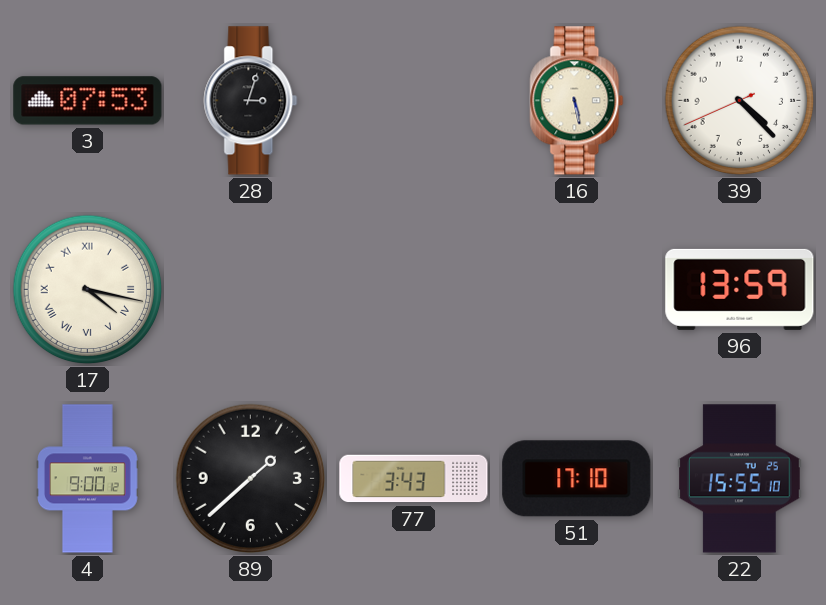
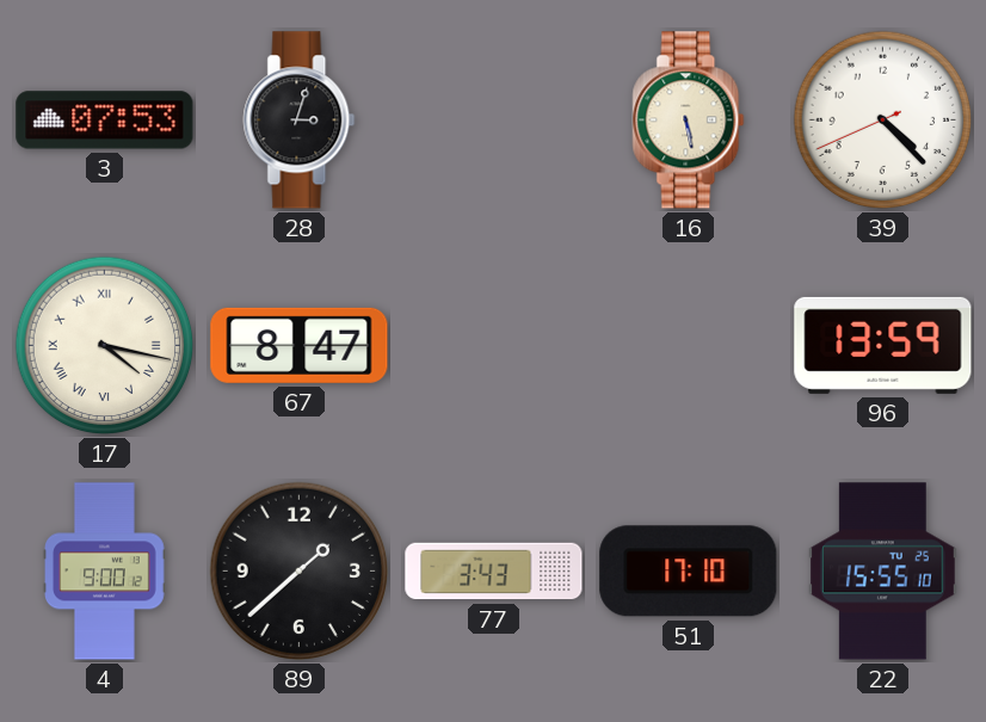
67: none -> 8:47
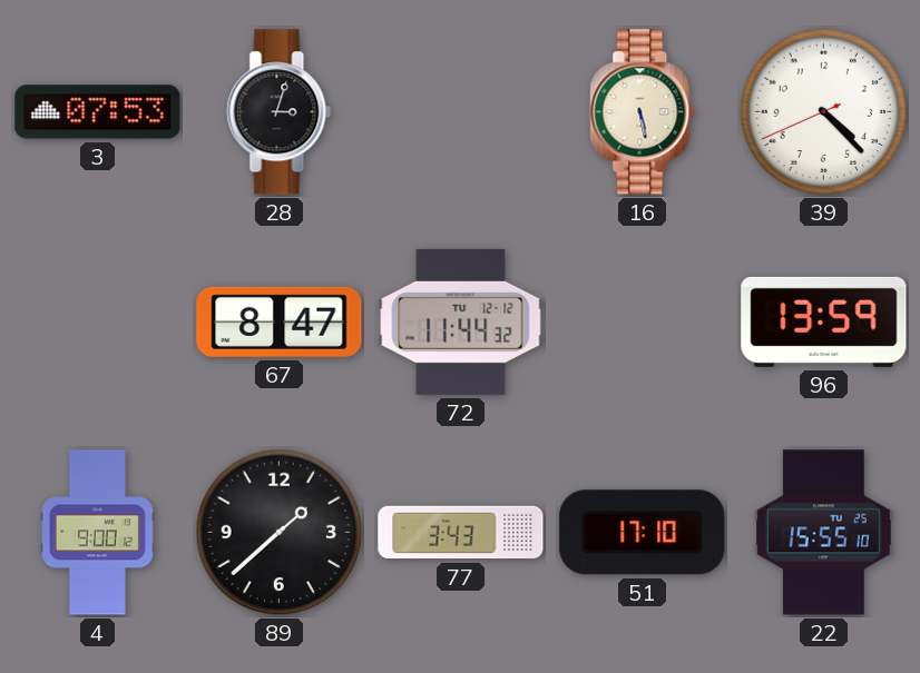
17: 4:17 -> none
72: none -> 11:44
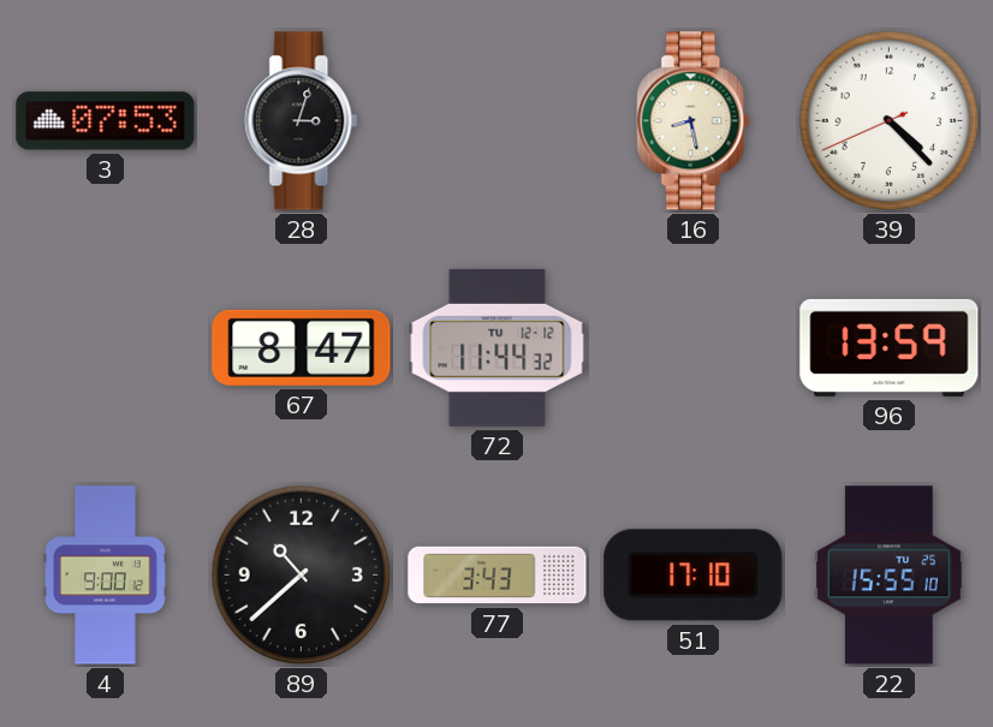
16: 5:28 -> 8:28
89: 1:38 -> 10:38
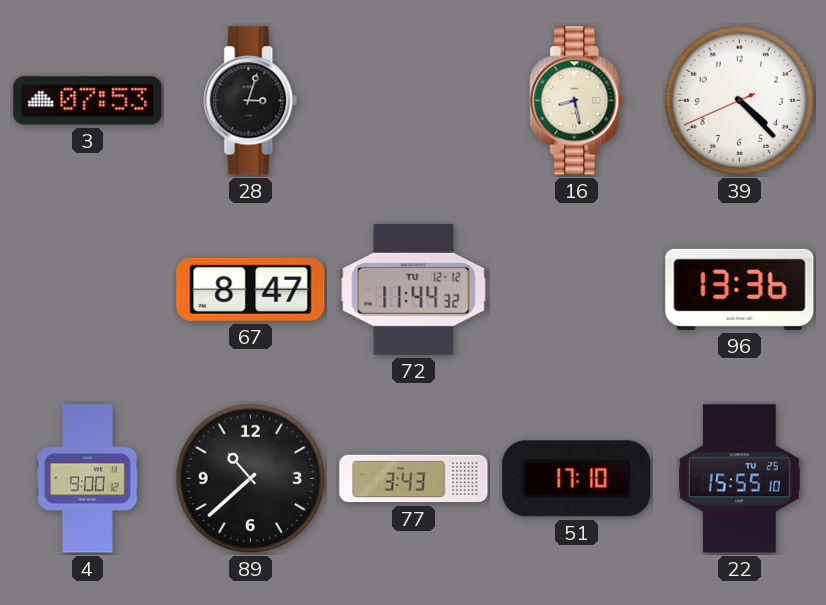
96: 13:59 -> 13:36
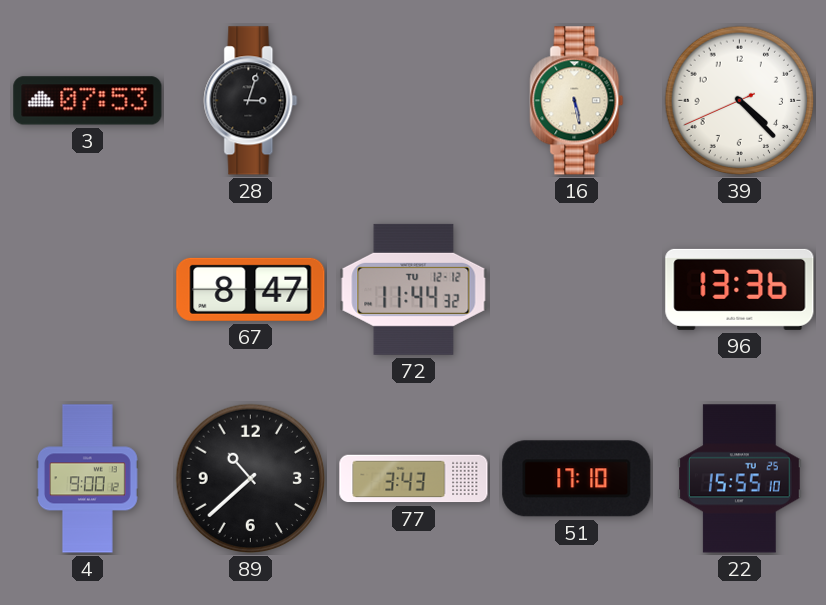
16: 8:28 -> 5:28
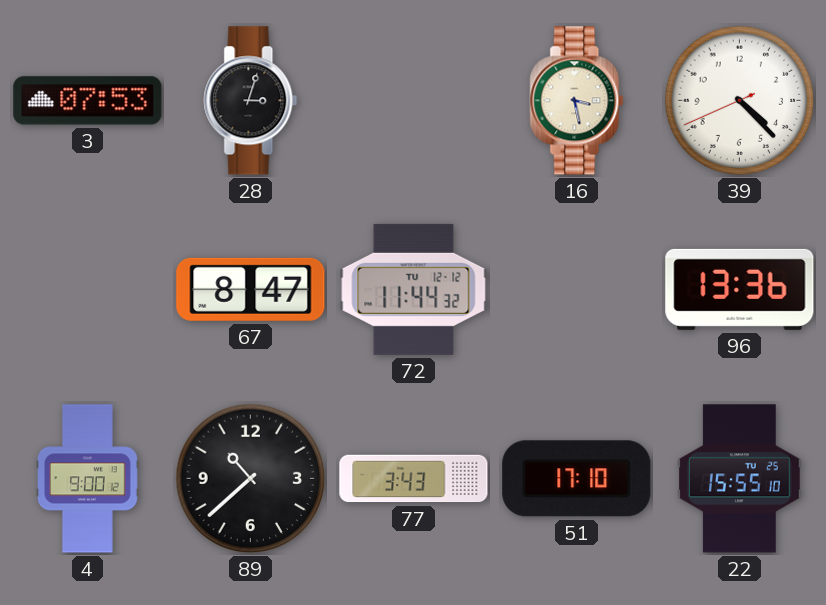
16: 5:28 -> 3:28
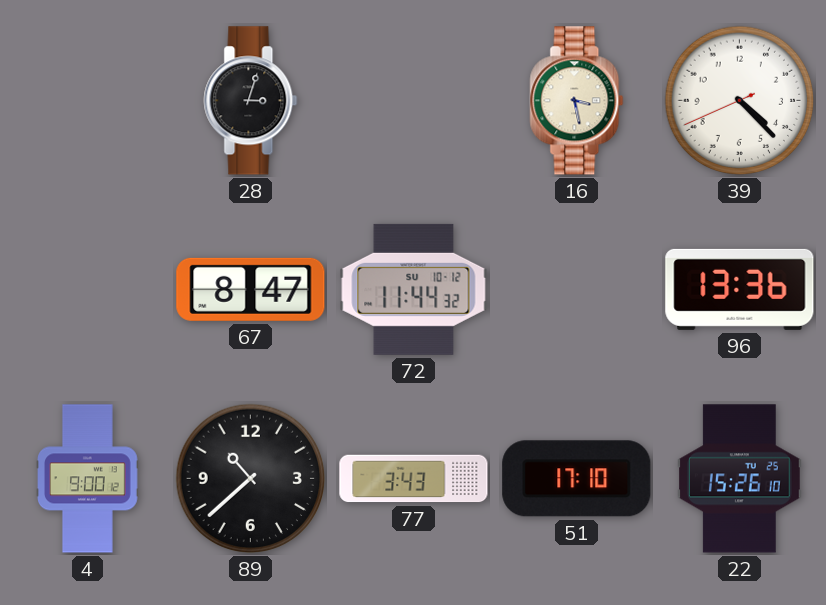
3: 07:53 -> none
72 date: TU 12-12 -> SU 10-12
22: 15:55 -> 15:26
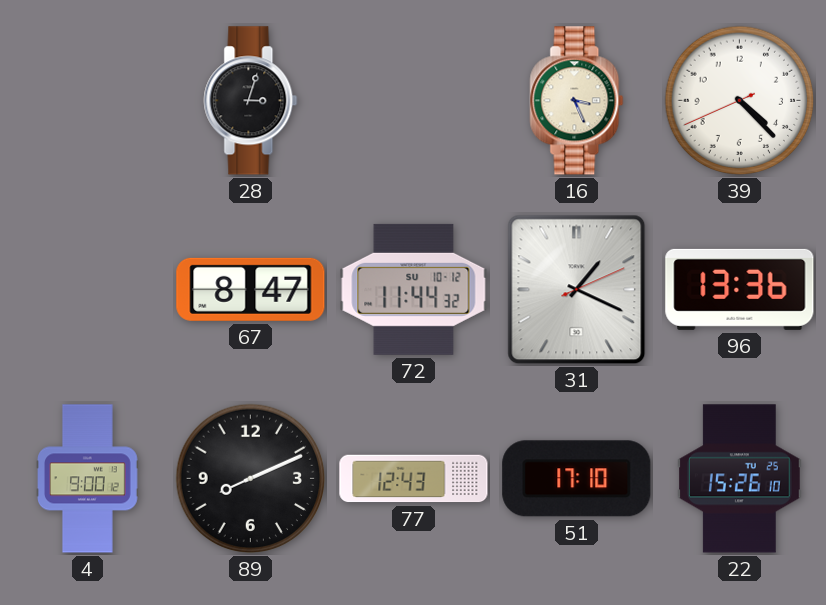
16: 3:28 -> 3:26
31: none -> 1:19
89: 10:38 -> 8:11
77: 3:43 -> 12:43
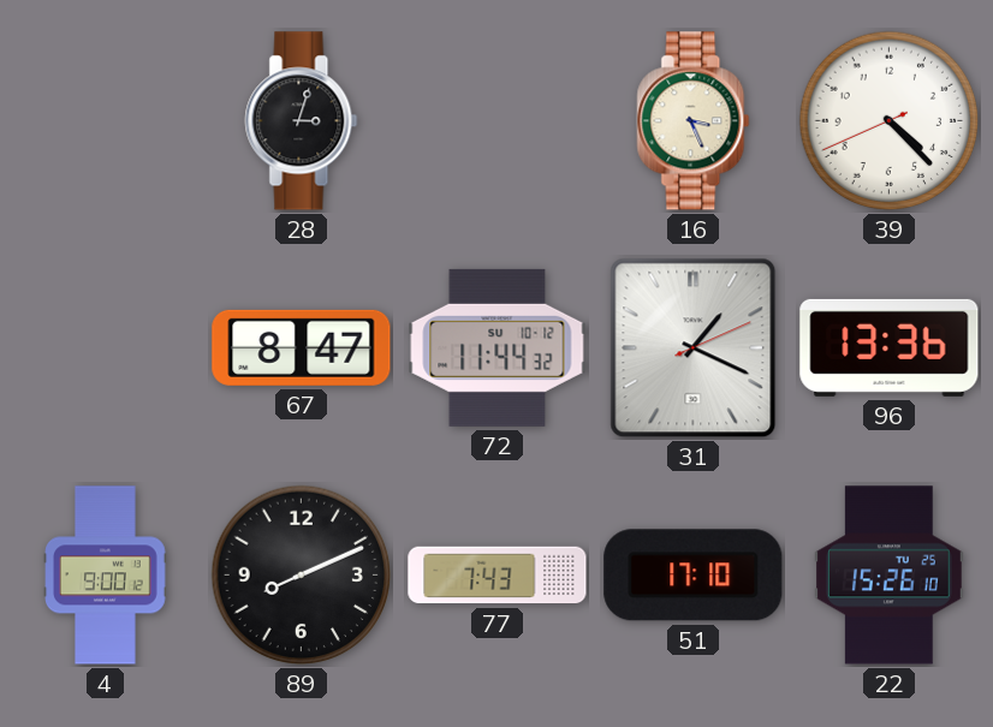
77: 12:43 -> 7:43
